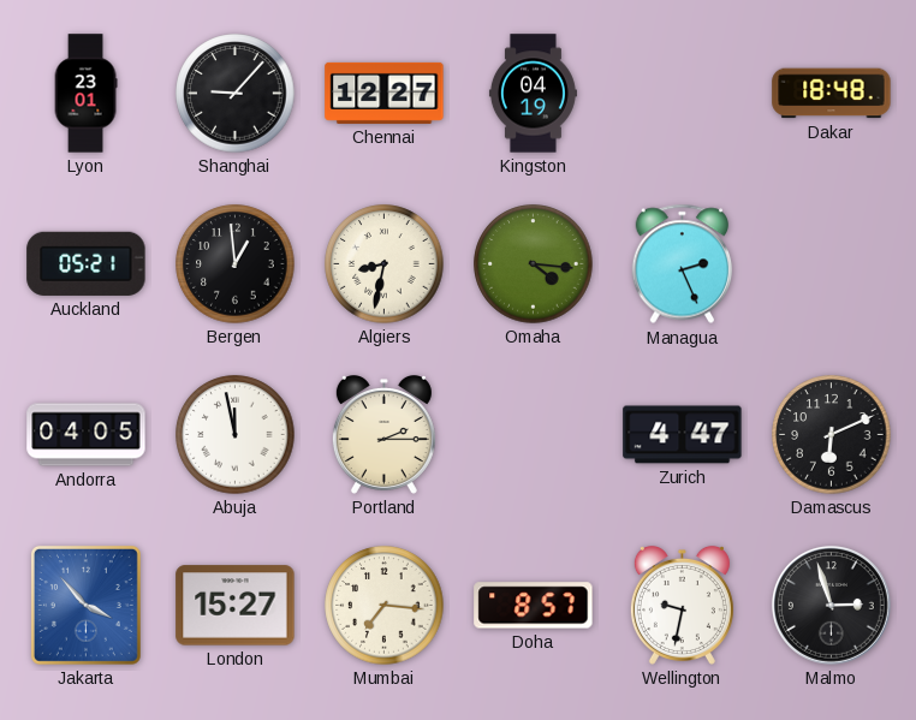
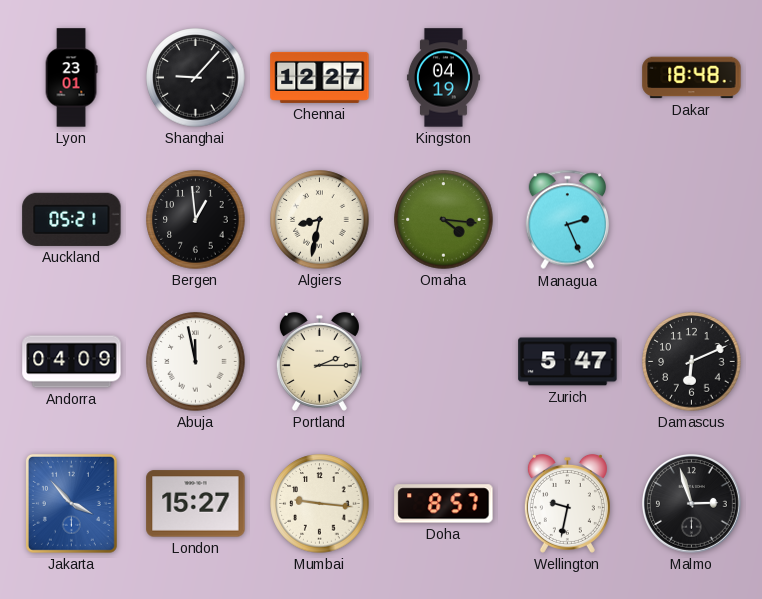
Andorra: 04:05 -> 04:09
Zurich: 4:47 -> 5:47
Mumbai: 7:16 -> 9:16
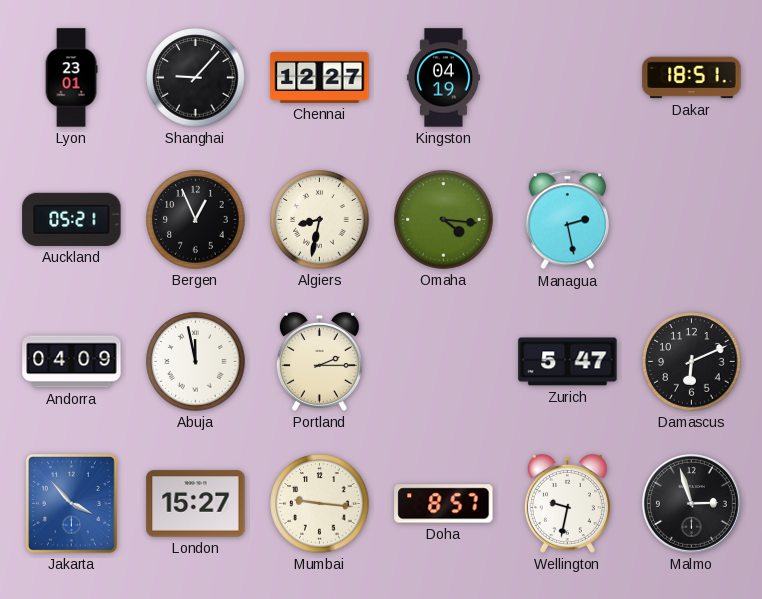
Dakar: 18:48 -> 18:51
Bergen: 12:59 -> 12:56
Managua: 2:26 -> 2:28
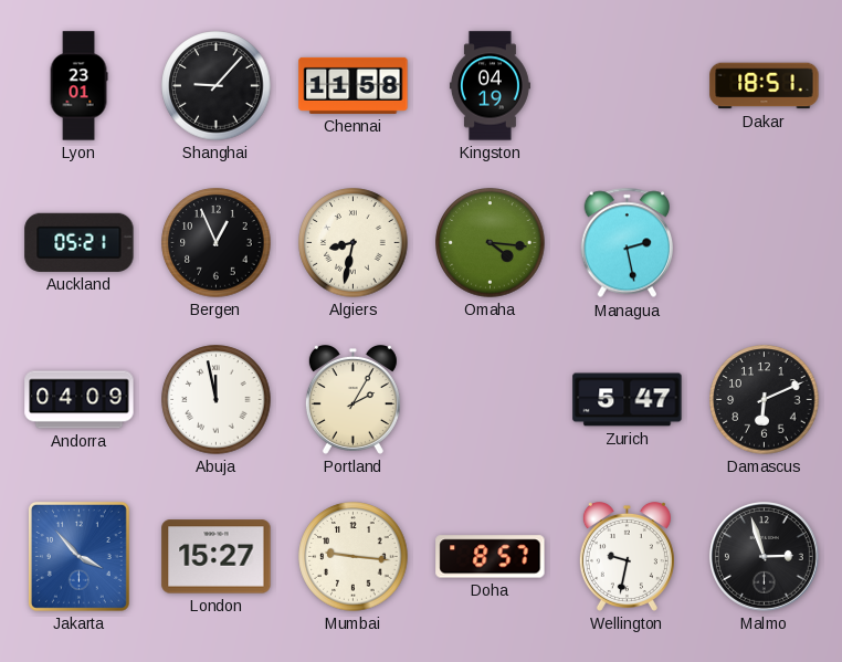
Chennai: 12:27 -> 11:58
Portland: 2:15 -> 2:05
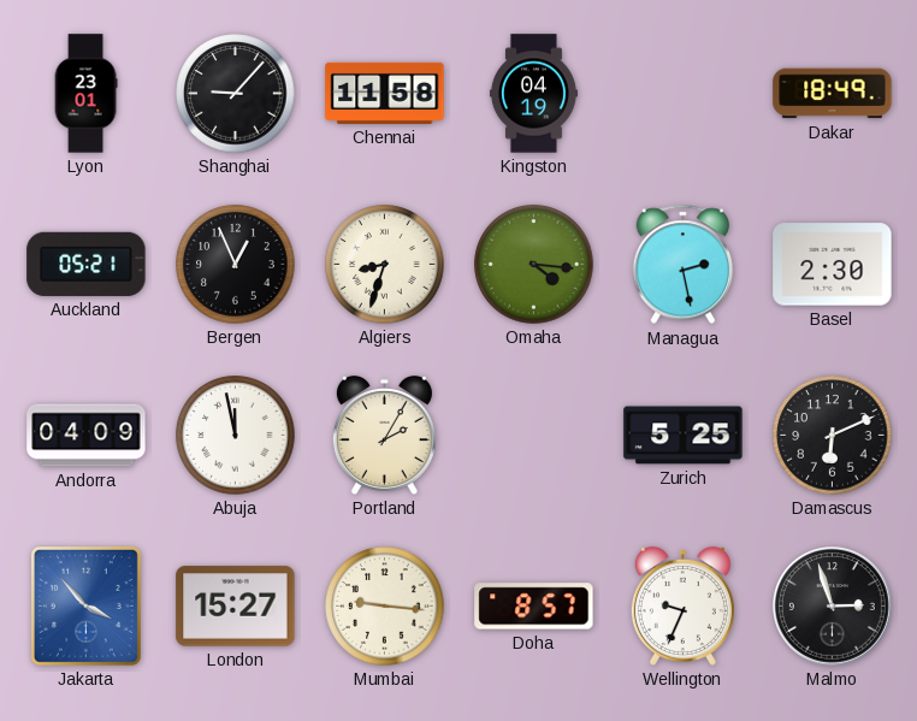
Dakar: 18:51 -> 18:49
Algiers: 8:32 -> 8:33
Basel: none -> 2:30
Zurich: 5:47 -> 5:25
Wellington: 9:32 -> 9:34
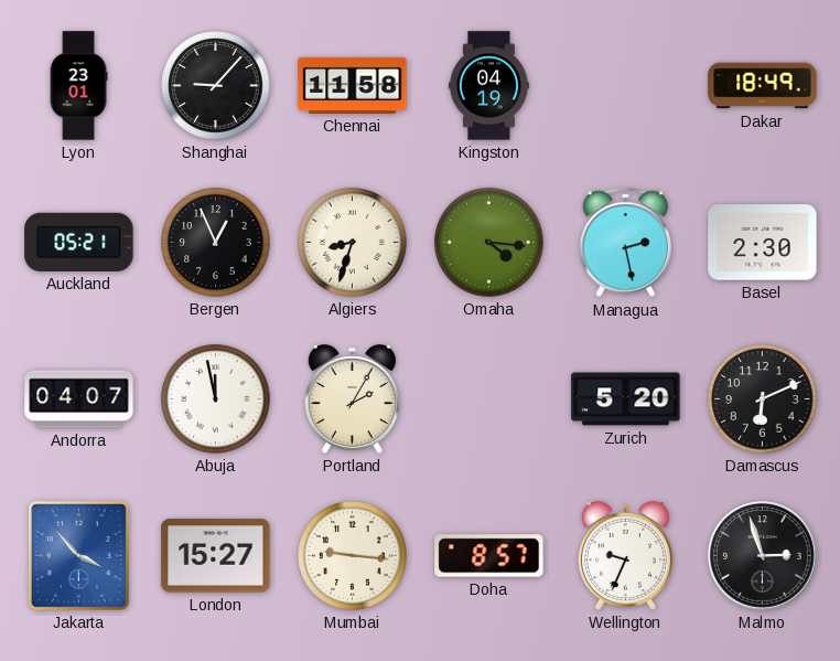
Andorra: 04:09 -> 04:07
Zurich: 5:25 -> 5:20
